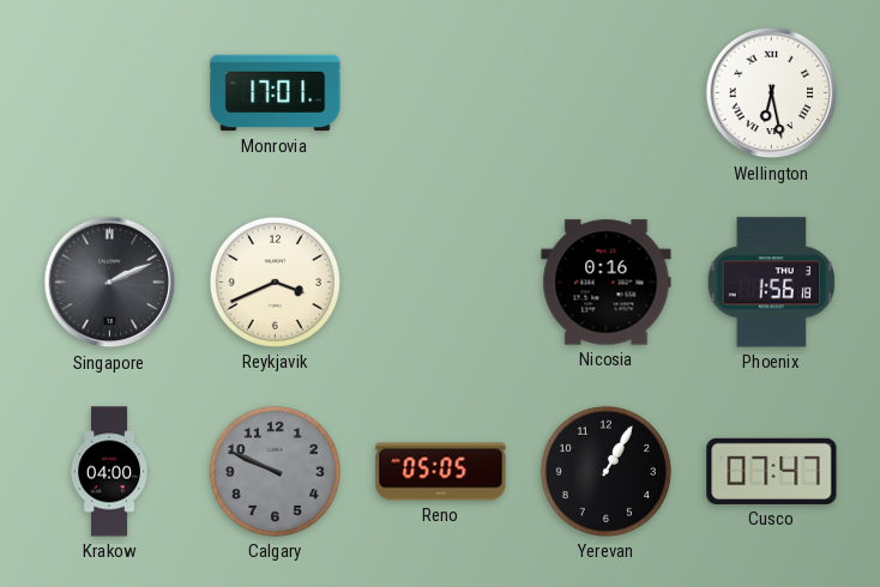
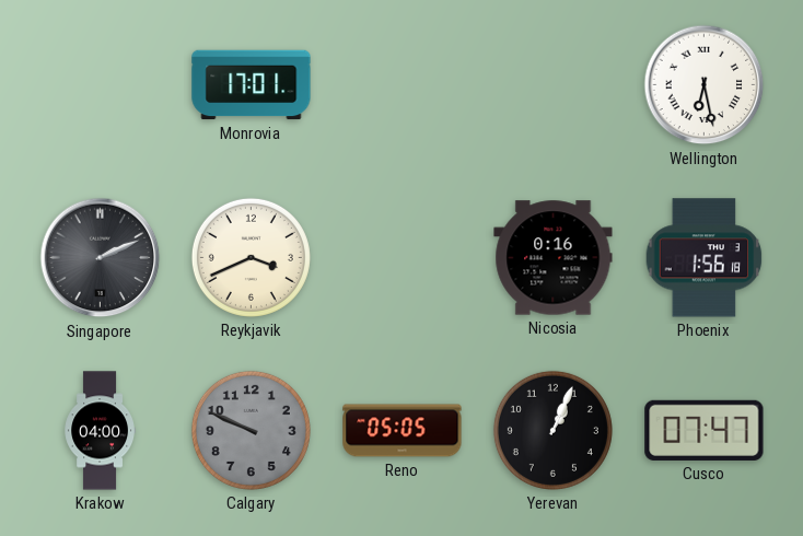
Yerevan: 1:05 -> 1:04
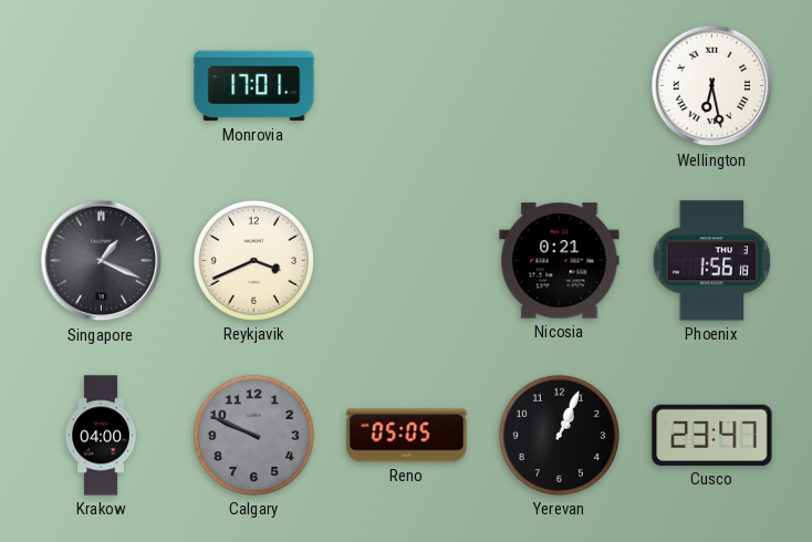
Singapore: 2:11 -> 1:19
Nicosia: 0:16 -> 0:21
Cusco: 07:47 -> 23:47
